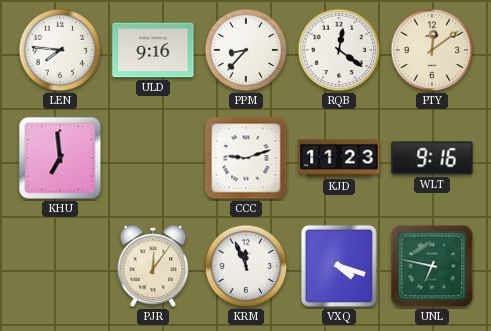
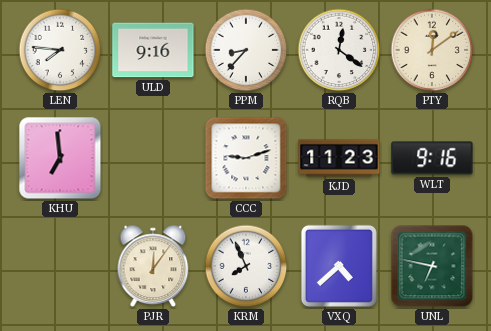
KRM: 11:56 -> 7:56
VXQ: 4:18 -> 4:38
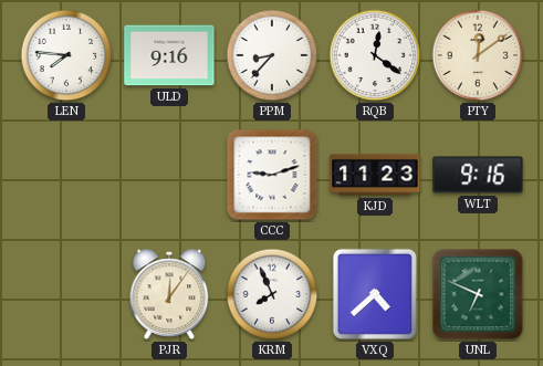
KHU: 6:59 -> none
UNL: 6:47 -> 6:49
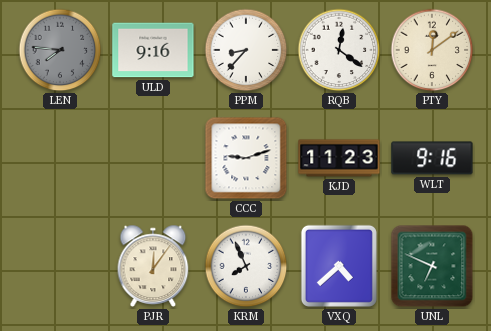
LEN dial: white -> grey
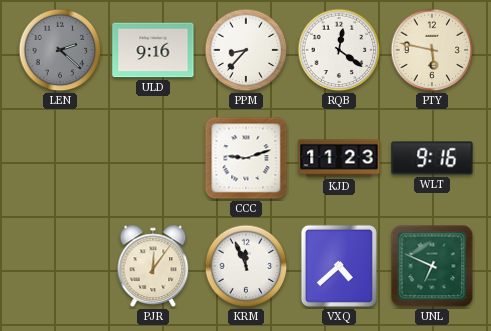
LEN: 7:46 -> 2:22
PTY: 12:09 -> 5:47
KRM: 7:56 -> 11:56
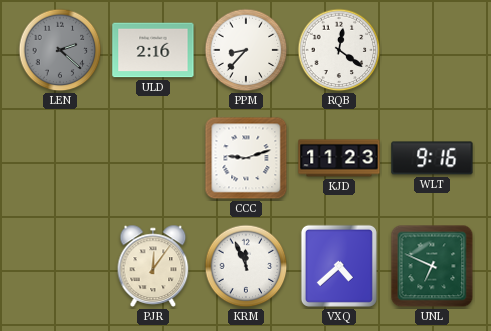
ULD: 9:16 -> 2:16
PTY: 5:47 -> none
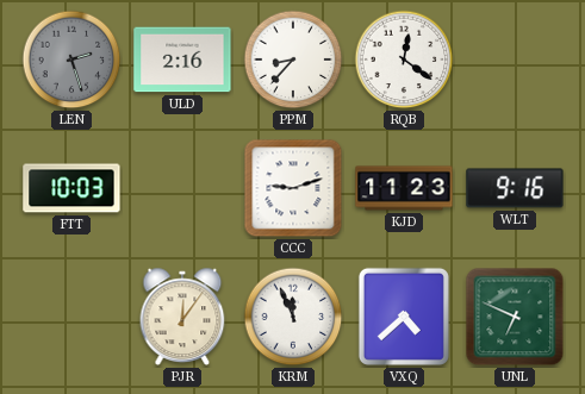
LEN: 2:22 -> 2:27
FTT: none -> 10:03
